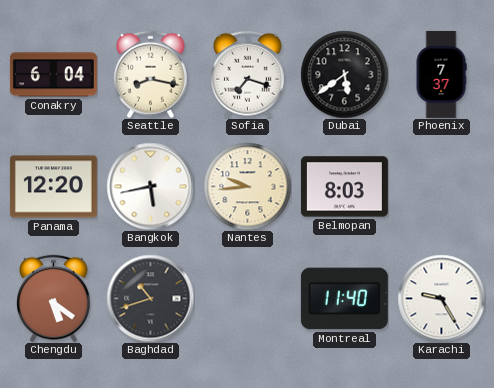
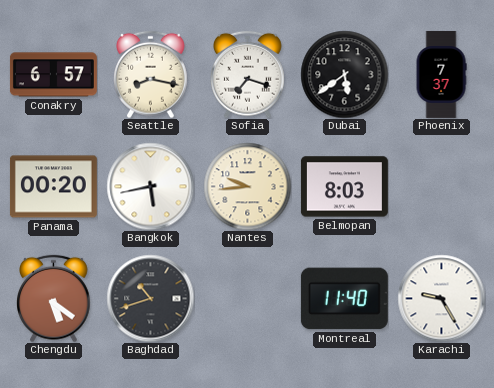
Conakry: 6:04 -> 6:57
Panama: 12:20 -> 00:20
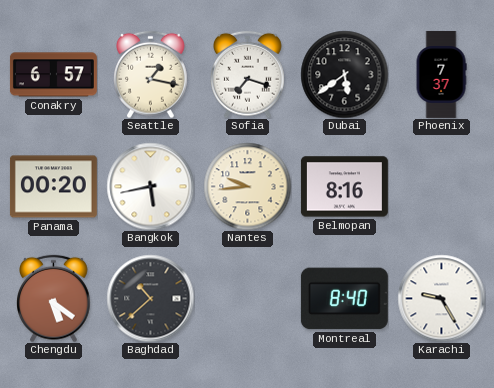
Seattle: 8:17 -> 1:17
Belmopan: 8:03 -> 8:16
Baghdad: 10:42 -> 10:38
Montreal: 11:40 -> 8:40
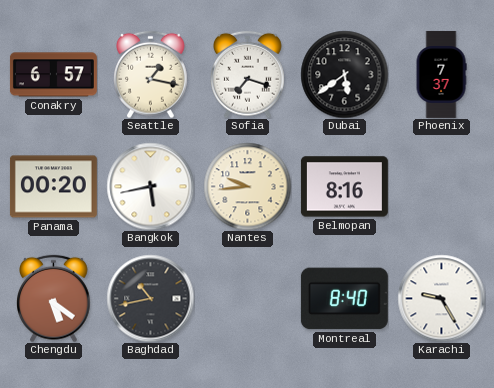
Baghdad: 10:38 -> 10:43
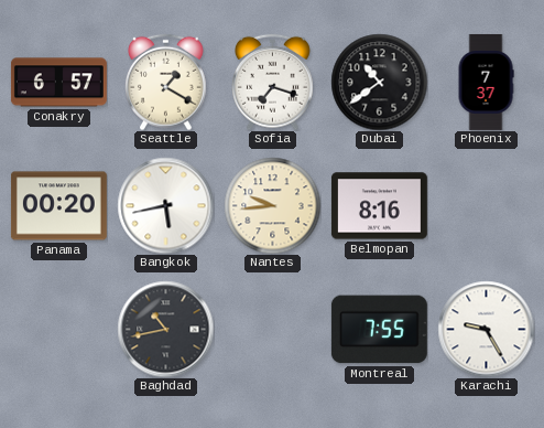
Seattle: 1:17 -> 1:20
Dubai: 5:39 -> 10:39
Chengdu: 5:21 -> none
Montreal: 8:40 -> 7:55
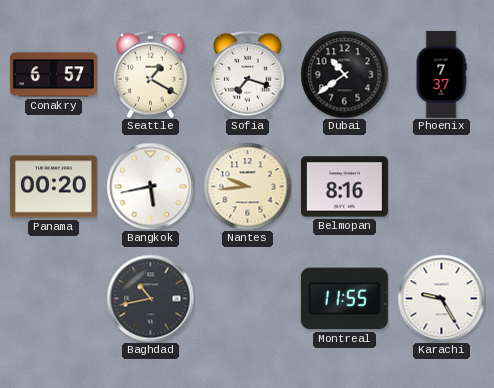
Montreal: 7:55 -> 11:55
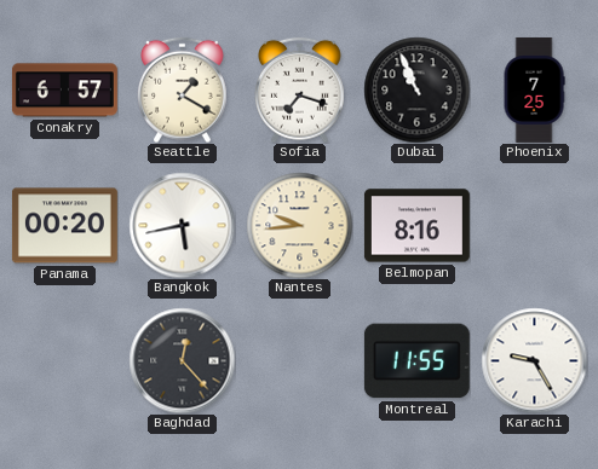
Dubai: 10:39 -> 10:56
Phoenix: 7:37 -> 7:25
Baghdad: 10:43 -> 12:23
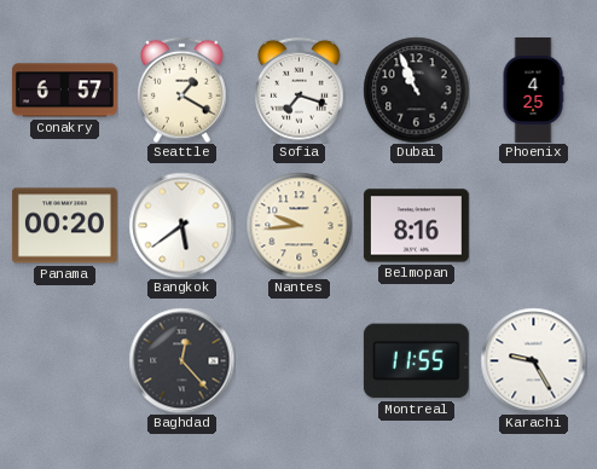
Phoenix: 7:25 -> 4:25
Bangkok: 5:43 -> 5:39
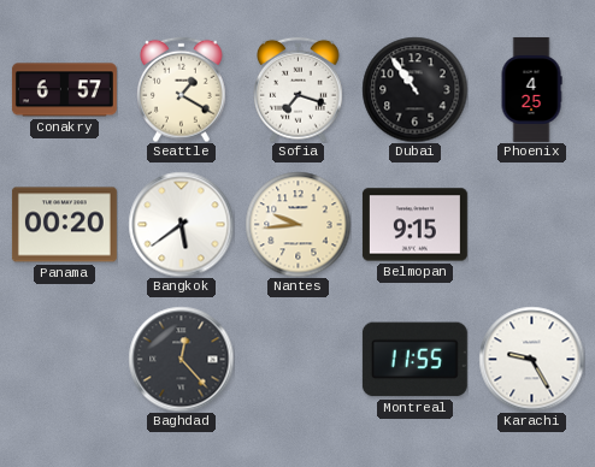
Dubai: 10:56 -> 10:54
Belmopan: 8:16 -> 9:15
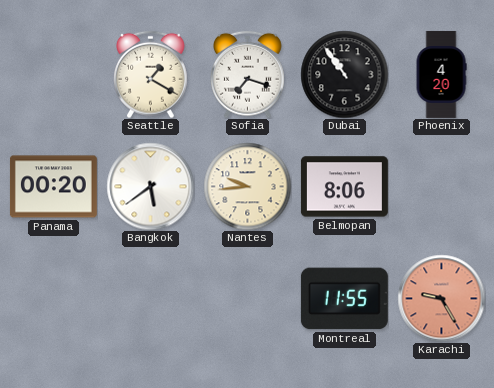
Conakry: 6:57 -> none
Phoenix: 4:25 -> 4:20
Belmopan: 9:15 -> 8:06
Baghdad: 12:23 -> none
Karachi dial: white -> salmon
